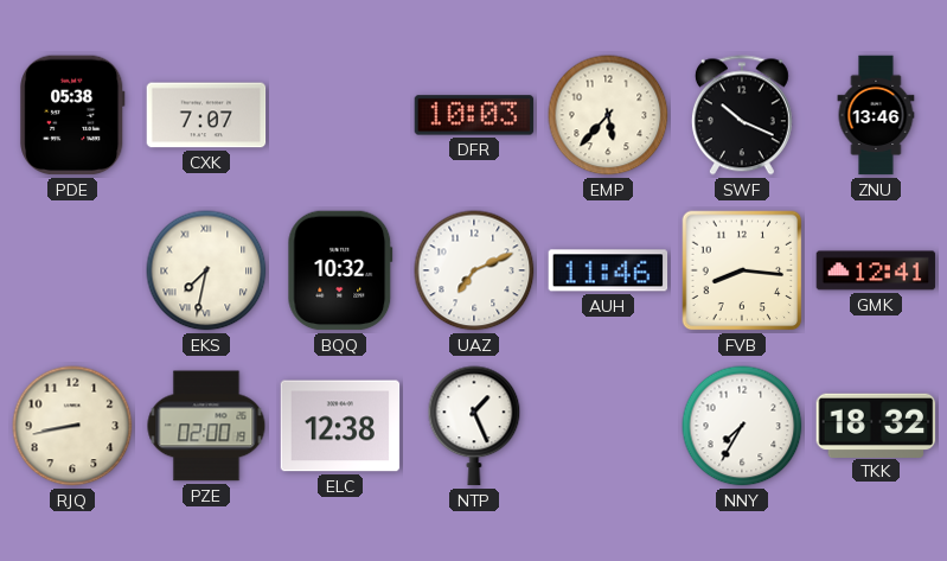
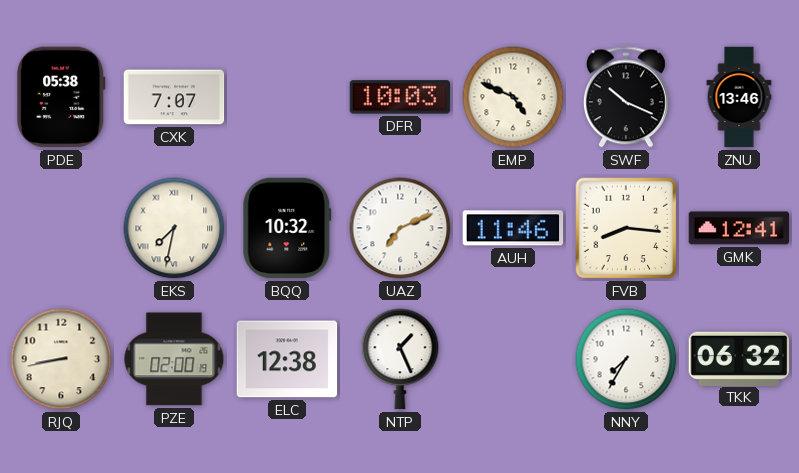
EMP: 5:37 -> 4:49
TKK: 18:32 -> 06:32
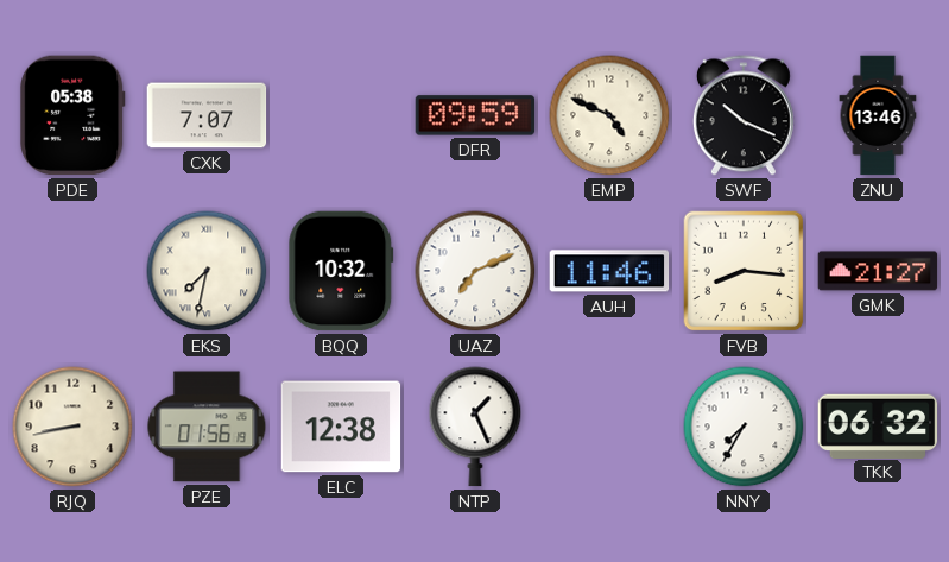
DFR: 10:03 -> 09:59
GMK: 12:41 -> 21:27
PZE: 02:00 -> 01:56
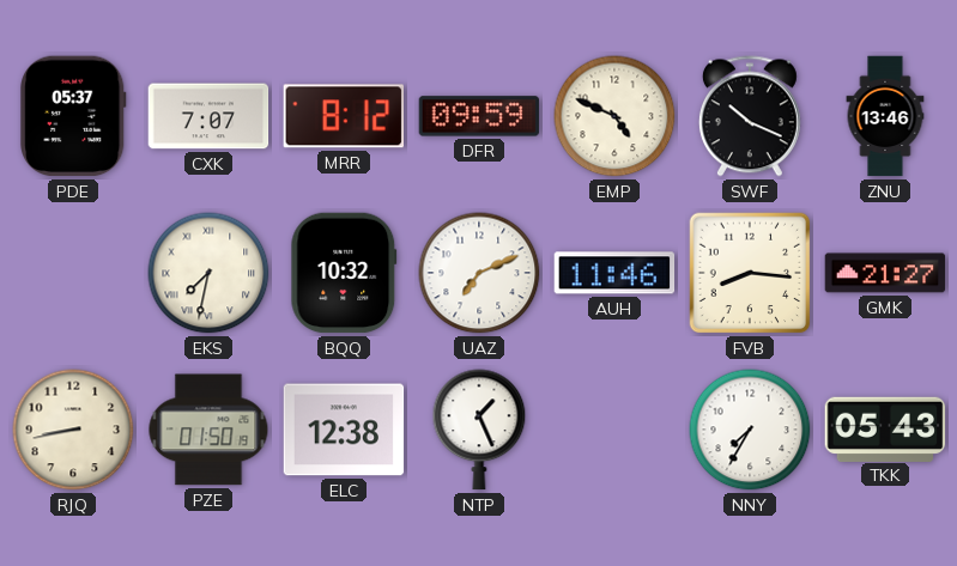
PDE: 05:38 -> 05:37
MRR: none -> 8:12
PZE: 01:56 -> 01:50
TKK: 06:32 -> 05:43
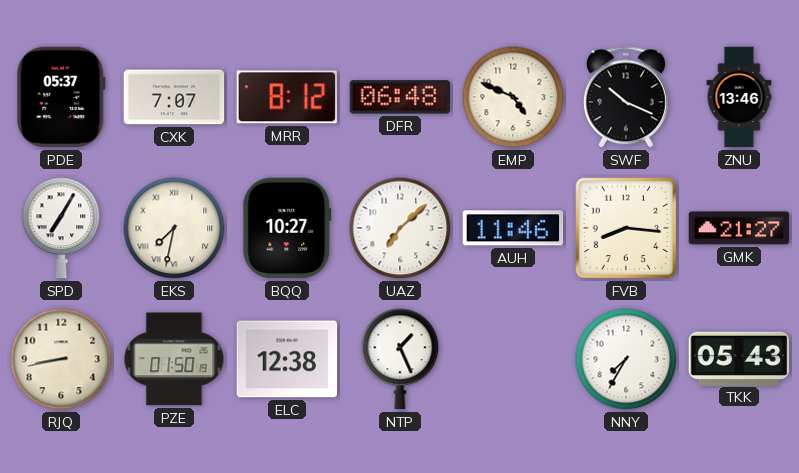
DFR: 09:59 -> 06:48
SPD: none -> 7:05
BQQ: 10:32 -> 10:27
UAZ: 7:11 -> 7:08
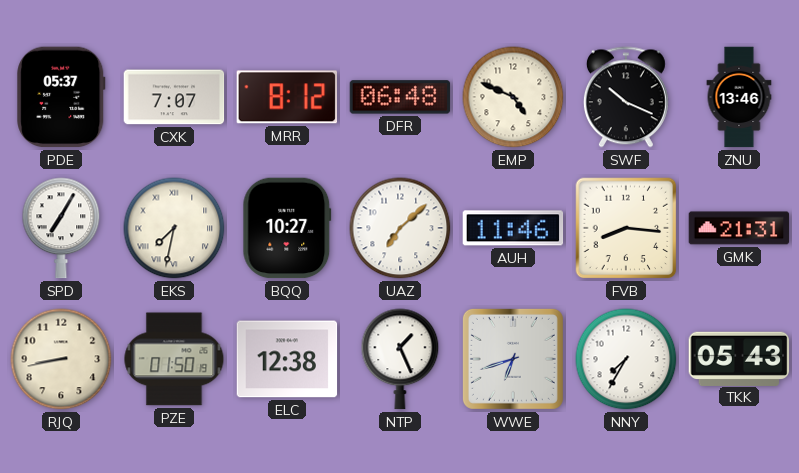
GMK: 21:27 -> 21:31
WWE: none -> 6:42
